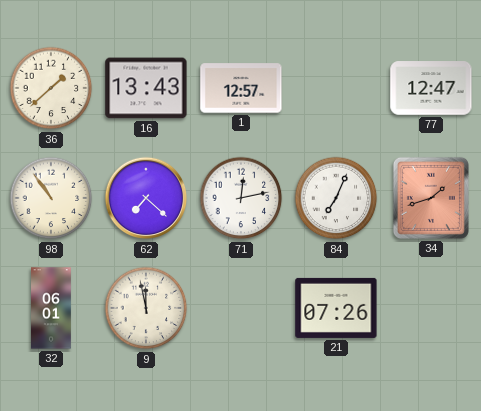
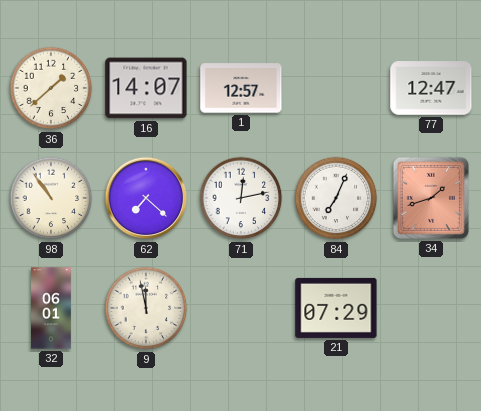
16: 13:43 -> 14:07
21: 07:26 -> 07:29
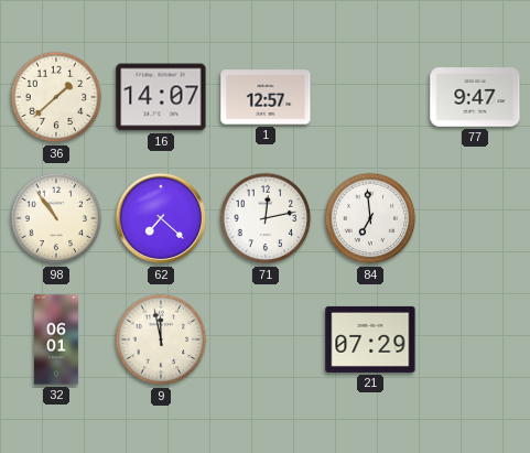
77: 12:47 -> 9:47
84: 7:04 -> 6:59
34: 1:42 -> none
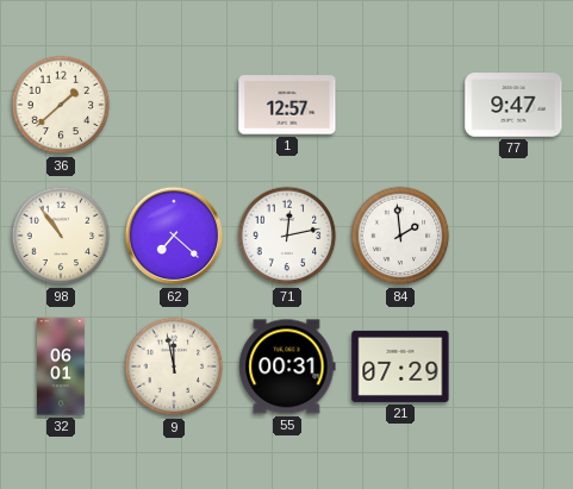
16: 14:07 -> none
84: 6:59 -> 1:59
55: none -> 00:31
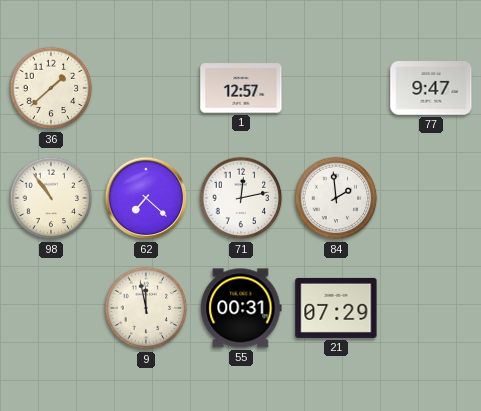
32: 06:01 -> none
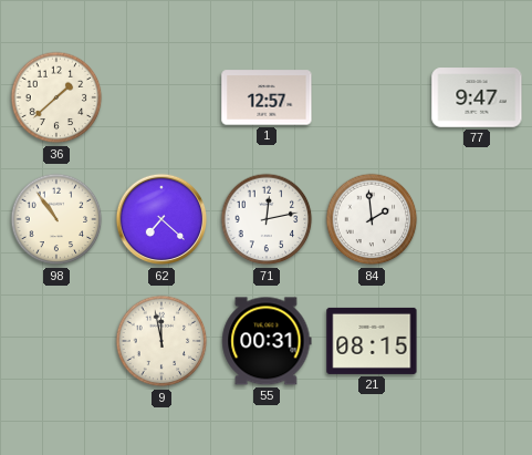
21: 07:29 -> 08:15
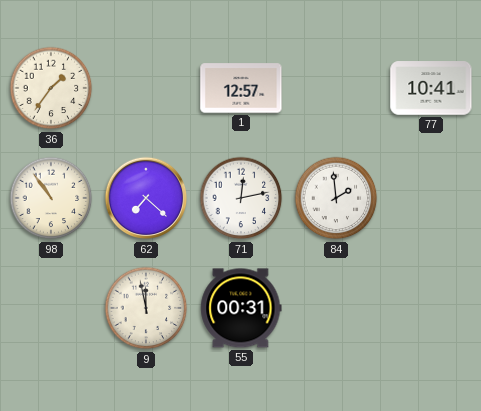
36: 1:38 -> 1:36
77: 9:47 -> 10:41
21: 08:15 -> none
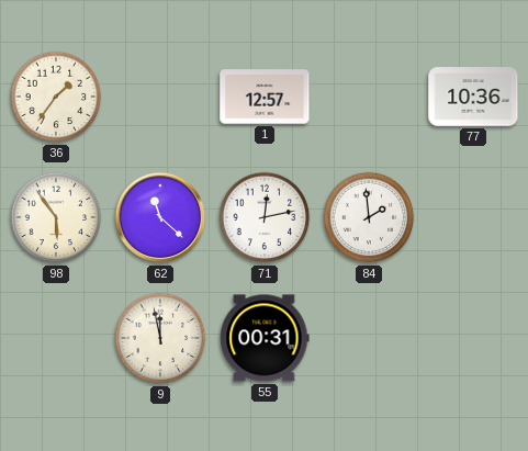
77: 10:41 -> 10:36
98: 10:54 -> 5:54
62: 7:22 -> 11:22
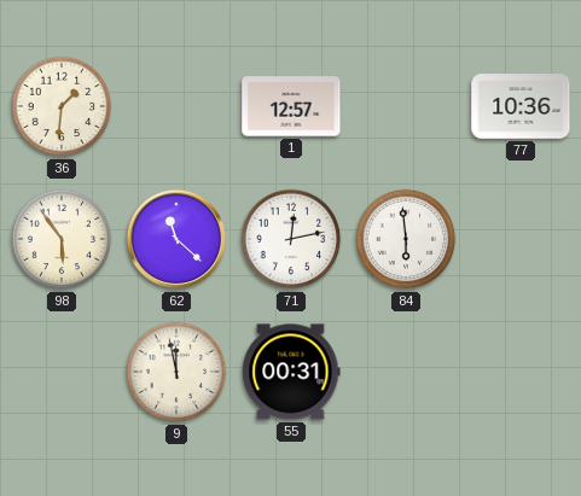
36: 1:36 -> 1:31
84: 1:59 -> 5:59
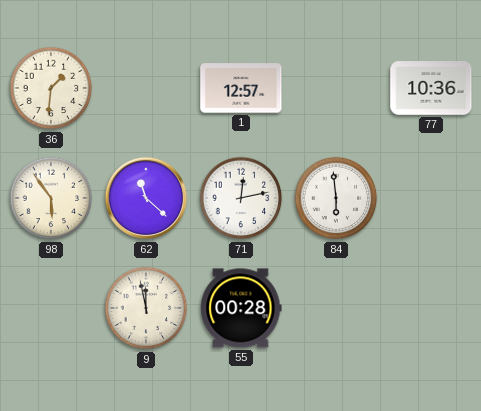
55: 00:31 -> 00:28
